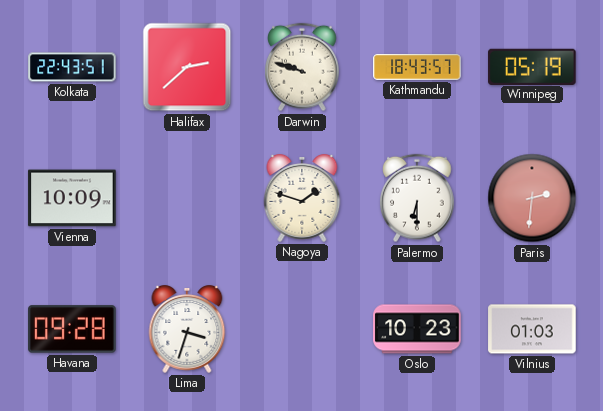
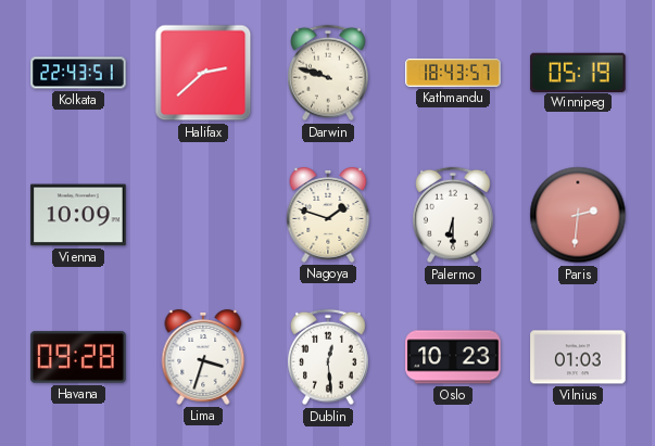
Dublin: none -> 12:29
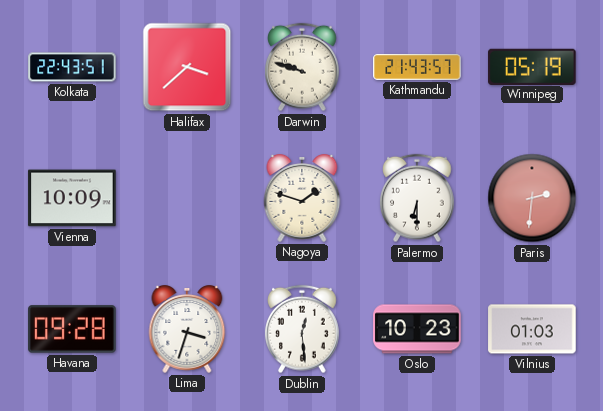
Halifax: 2:38 -> 3:38
Kathmandu: 18:43 -> 21:43
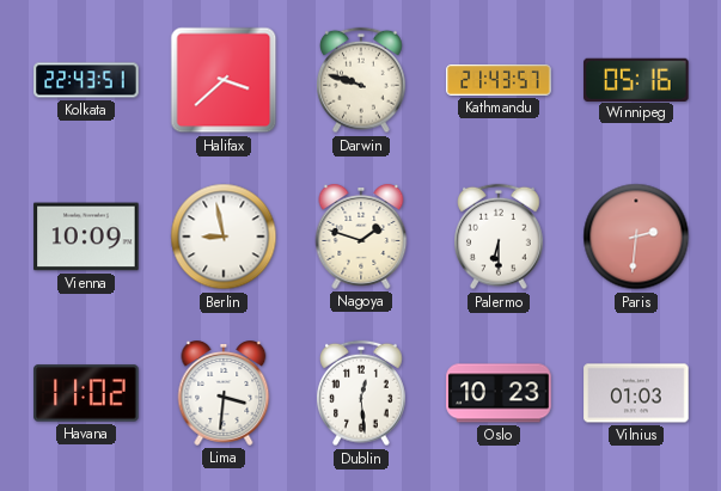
Winnipeg: 05:19 -> 05:16
Berlin: none -> 8:58
Havana: 09:28 -> 11:02
Lima: 3:33 -> 3:31
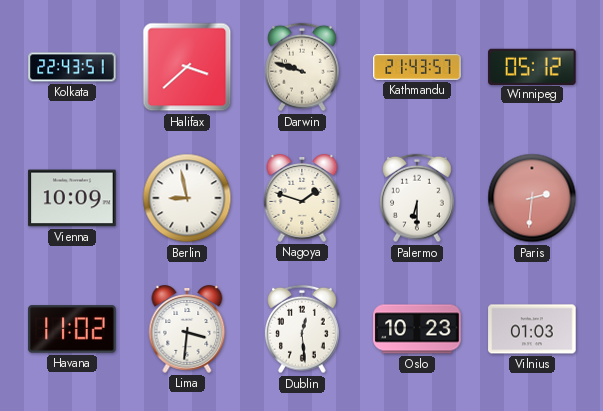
Winnipeg: 05:16 -> 05:12
